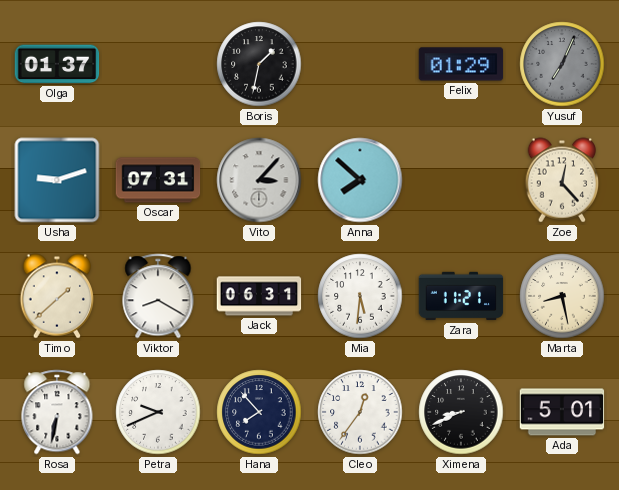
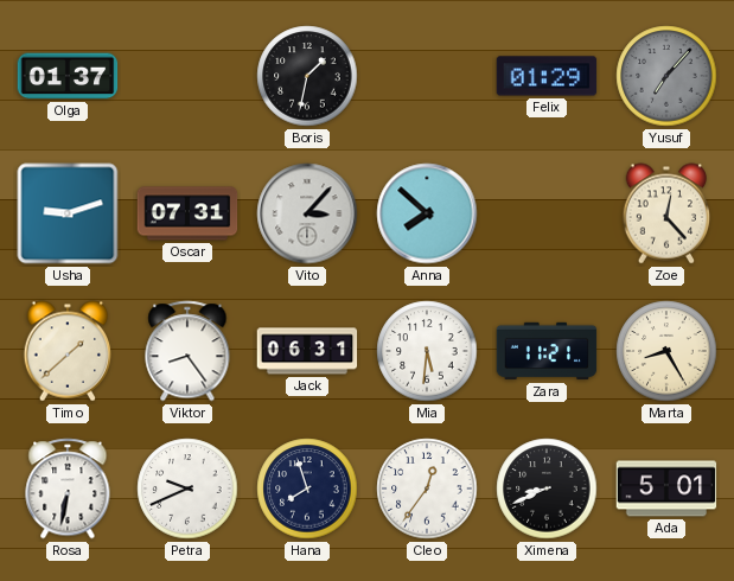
Yusuf: 7:04 -> 7:07
Viktor: 8:20 -> 8:24
Marta: 8:28 -> 8:25
Hana: 7:53 -> 7:57
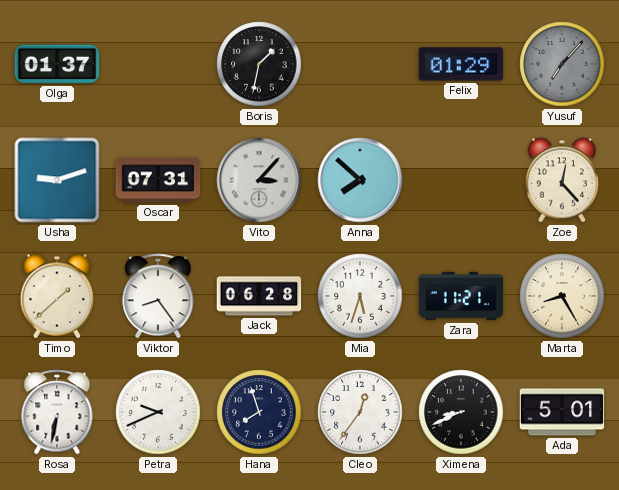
Jack: 06:31 -> 06:28
Mia: 5:31 -> 5:33
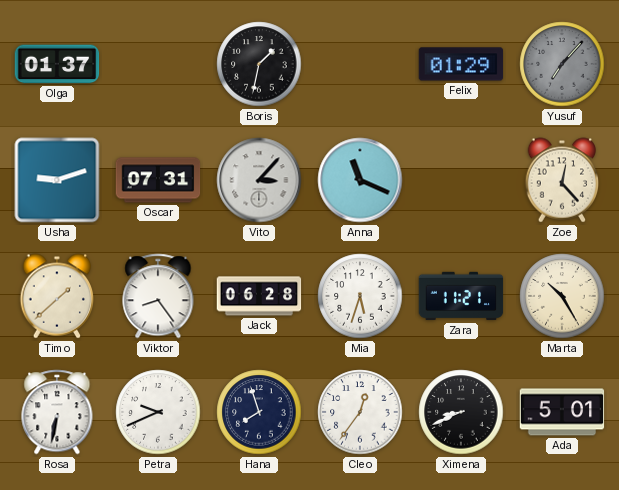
Anna: 7:52 -> 11:19
Marta: 8:25 -> 10:25
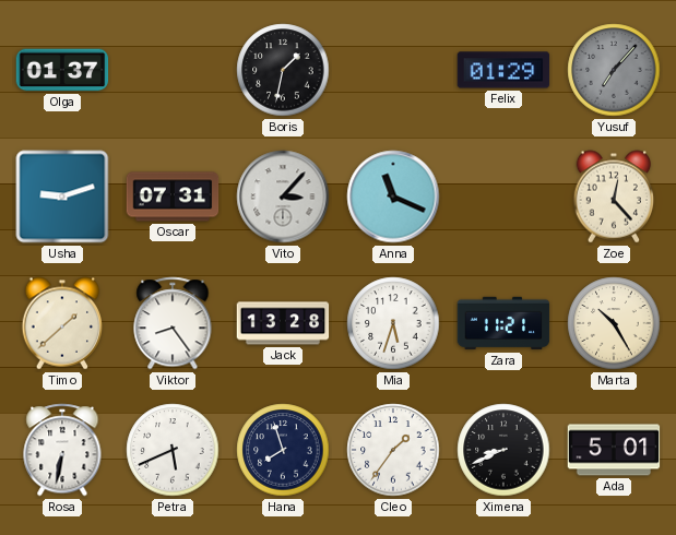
Jack: 06:28 -> 13:28
Petra: 9:41 -> 5:41
Cleo: 12:36 -> 1:36
